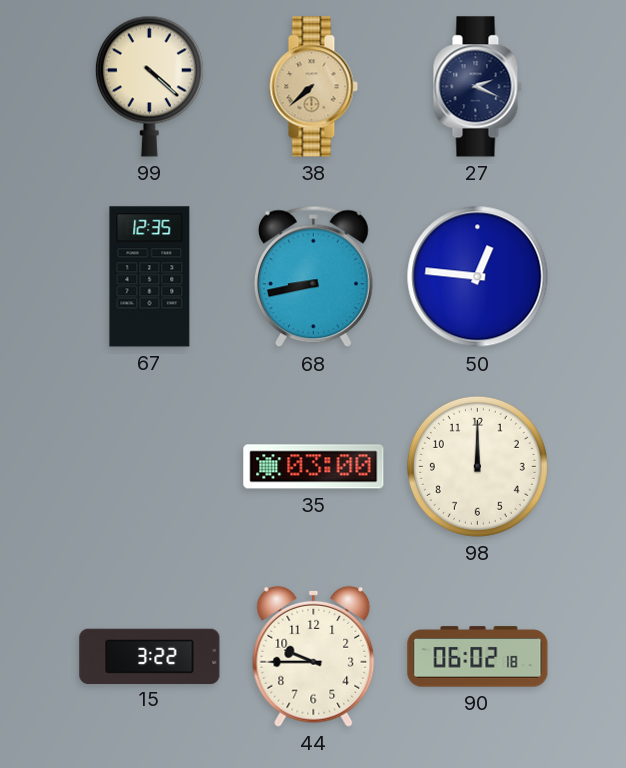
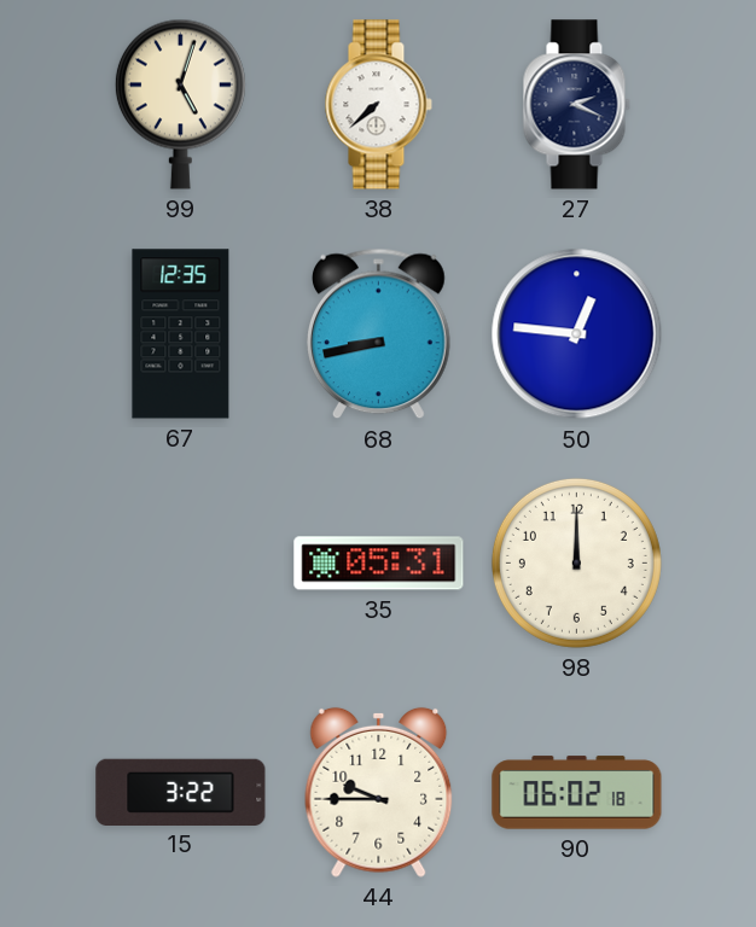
99: 4:22 -> 5:03
38 dial: champagne -> white
35: 03:00 -> 05:31
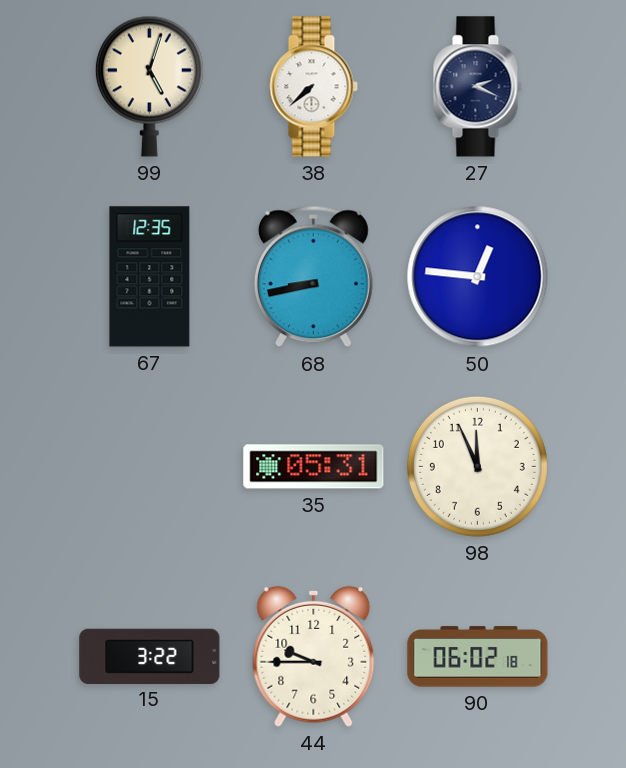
98: 12:00 -> 11:56
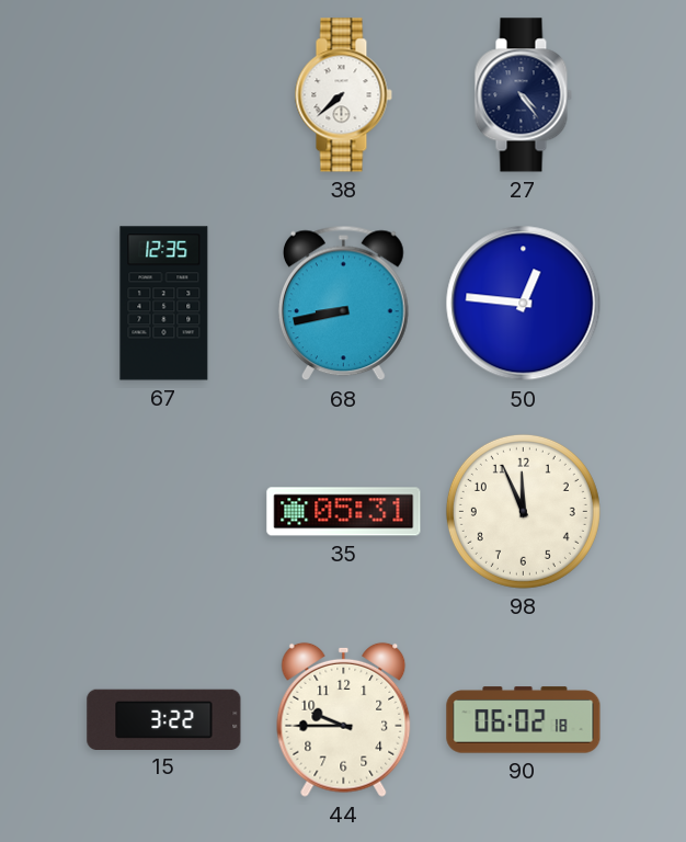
99: 5:03 -> none
27: 2:19 -> 4:24
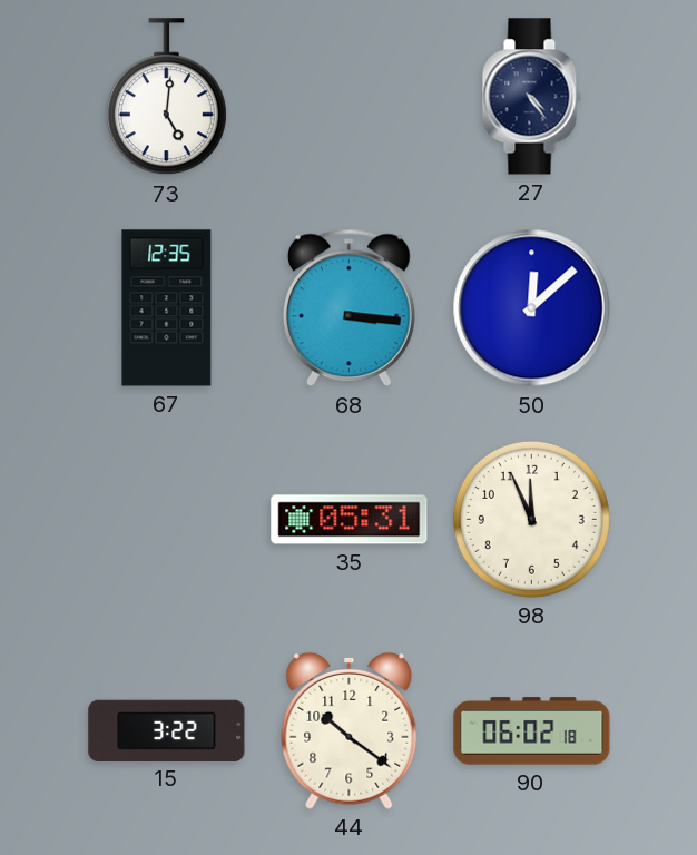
73: none -> 5:01
38: 7:38 -> none
68: 8:43 -> 3:16
50: 12:46 -> 12:08
44: 9:45 -> 10:21
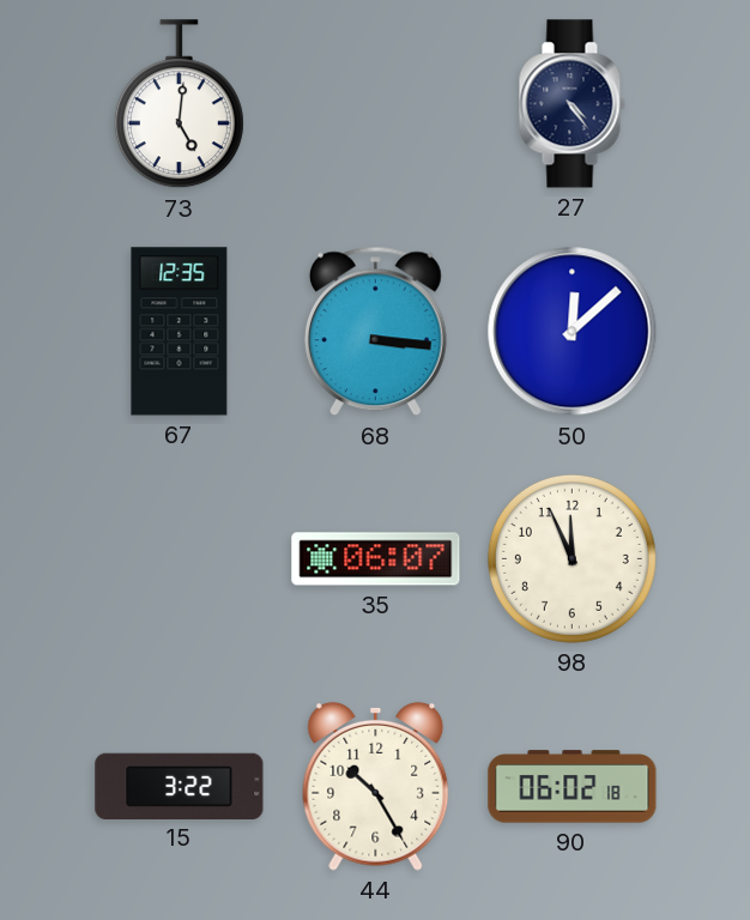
35: 05:31 -> 06:07
44: 10:21 -> 10:25
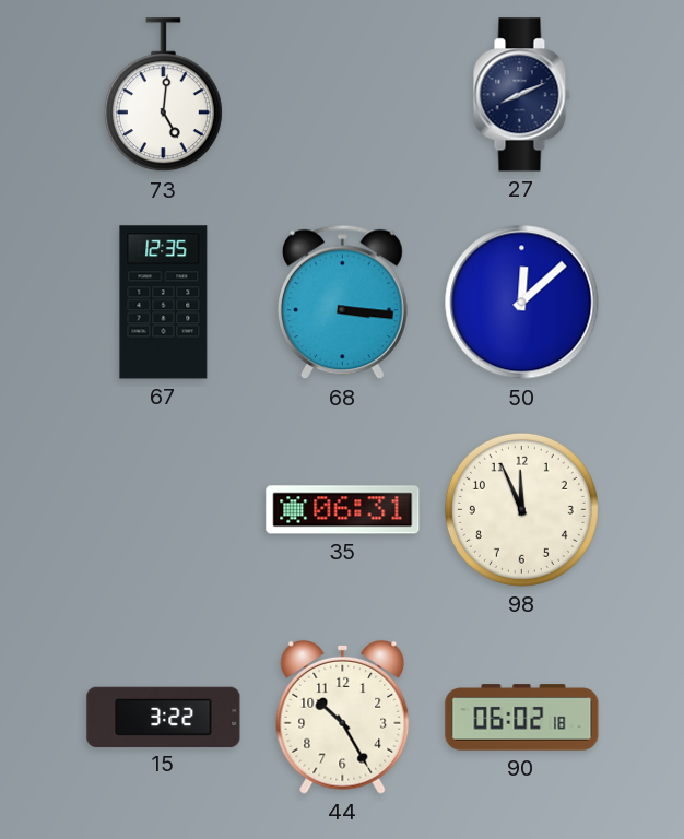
27: 4:24 -> 8:11
35: 06:07 -> 06:31
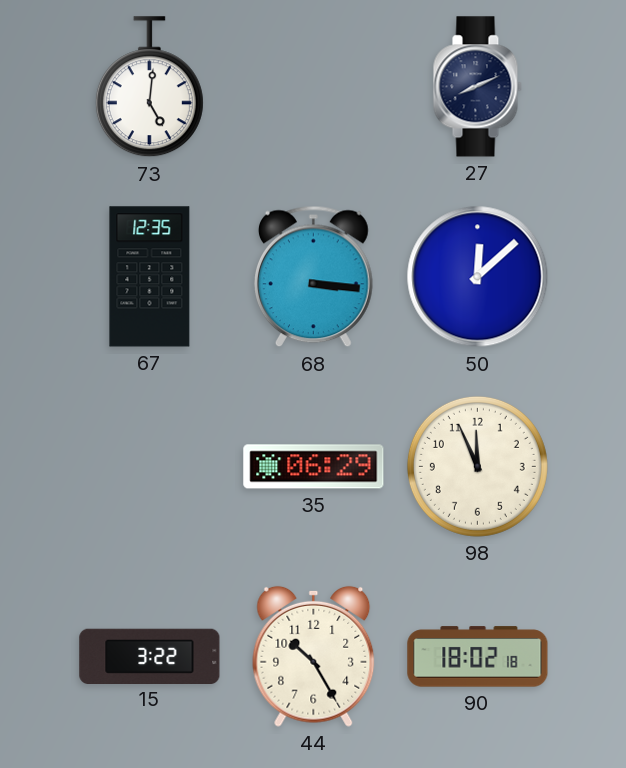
35: 06:31 -> 06:29
90: 06:02 -> 18:02
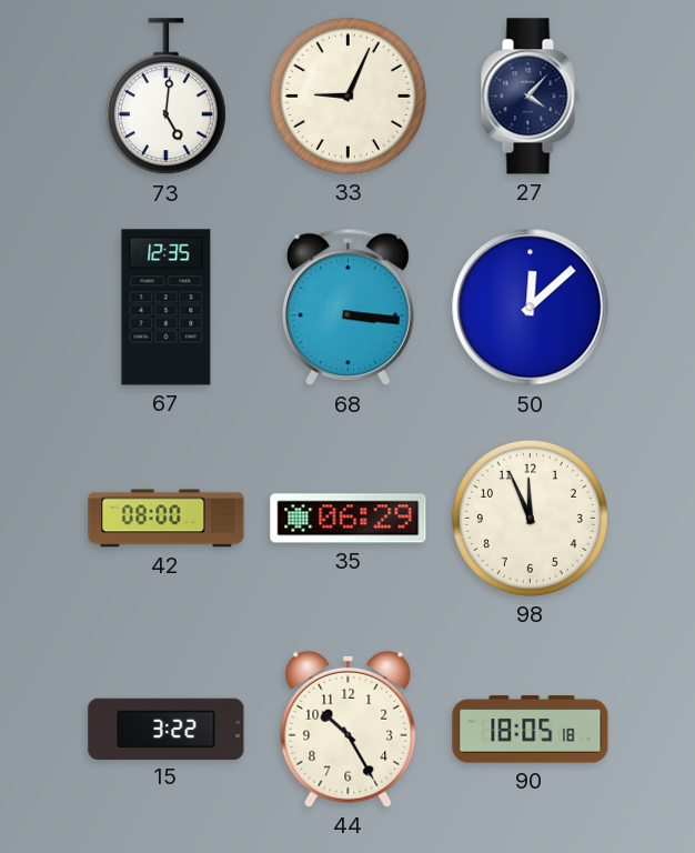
33: none -> 9:04
27: 8:11 -> 4:07
42: none -> 08:00
90: 18:02 -> 18:05
